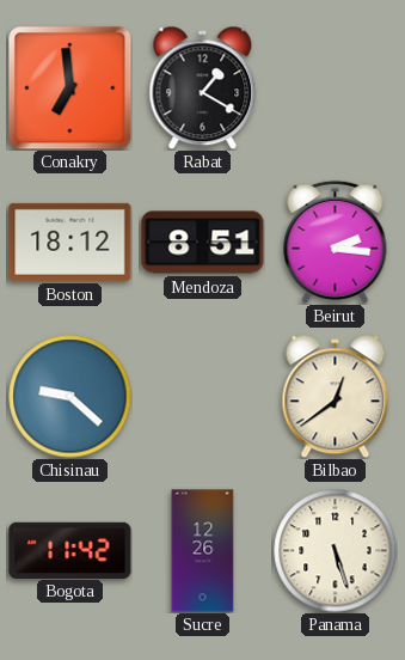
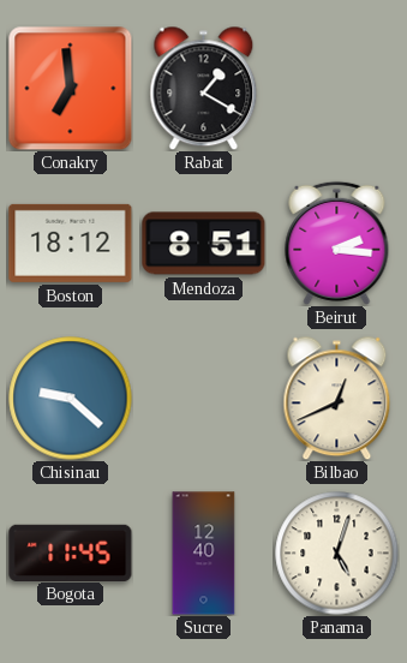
Bilbao: 12:39 -> 12:41
Bogota: 11:42 -> 11:45
Sucre: 12:26 -> 12:40
Panama: 5:27 -> 5:03
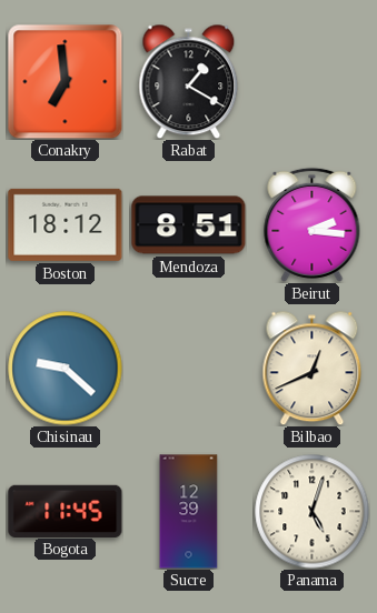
Sucre: 12:40 -> 12:39
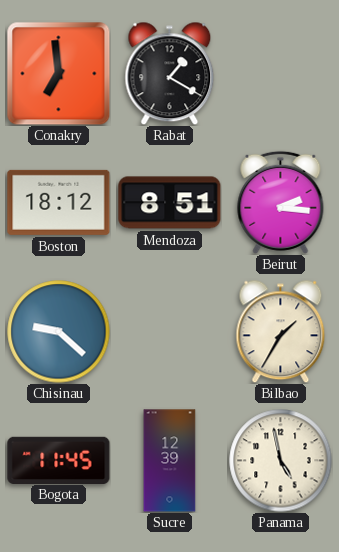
Bilbao: 12:41 -> 1:35
Panama: 5:03 -> 4:58
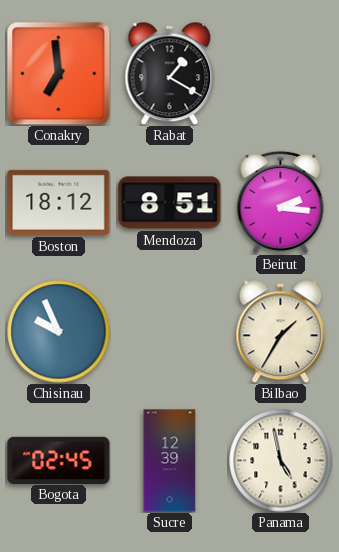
Chisinau: 9:22 -> 9:56
Bogota: 11:45 -> 02:45
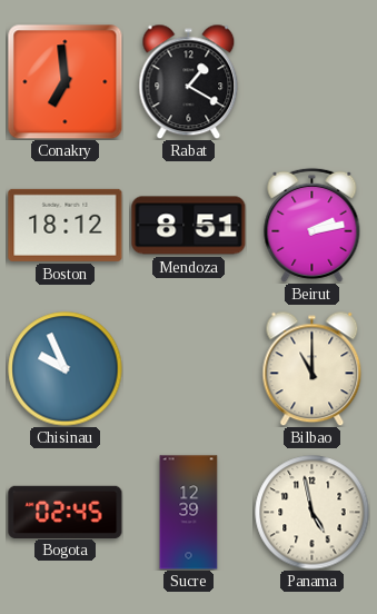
Beirut: 2:16 -> 2:13
Bilbao: 1:35 -> 11:00
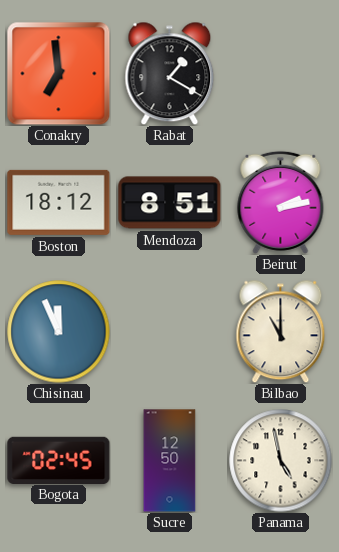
Chisinau: 9:56 -> 11:56
Sucre: 12:39 -> 12:50
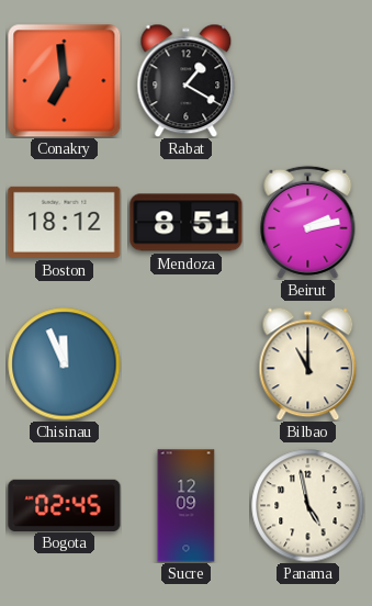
Sucre: 12:50 -> 12:09
